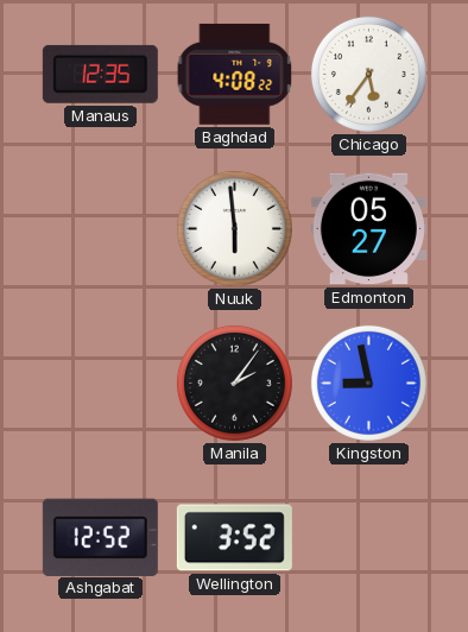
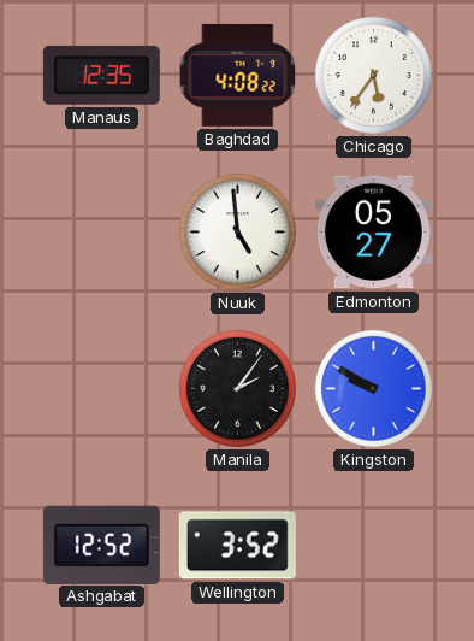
Nuuk: 5:59 -> 4:59
Kingston: 8:58 -> 9:50
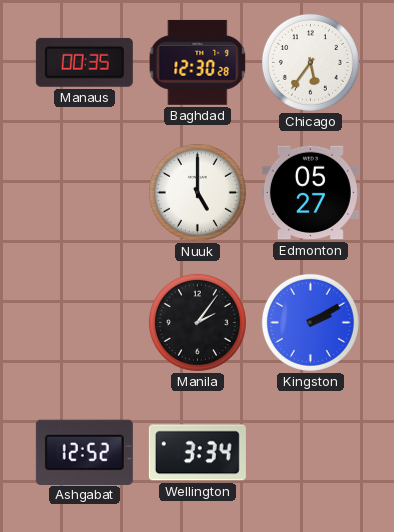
Manaus: 12:35 -> 00:35
Baghdad: 4:08 -> 12:30
Nuuk: 4:59 -> 5:00
Kingston: 9:50 -> 2:10
Wellington: 3:52 -> 3:34
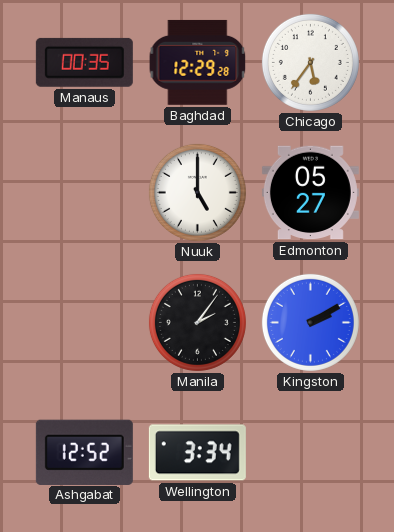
Baghdad: 12:30 -> 12:29
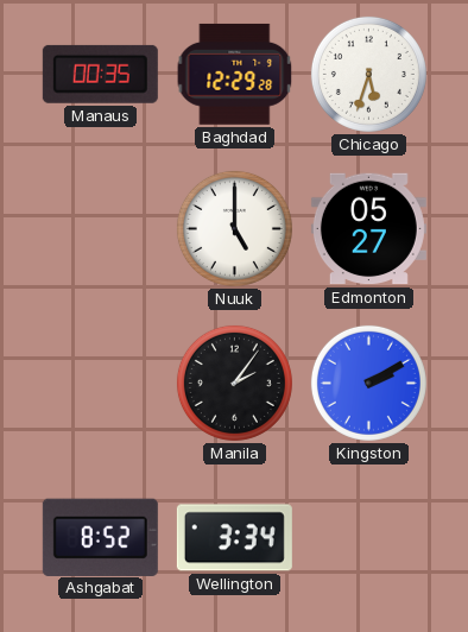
Chicago: 5:36 -> 5:33
Ashgabat: 12:52 -> 8:52
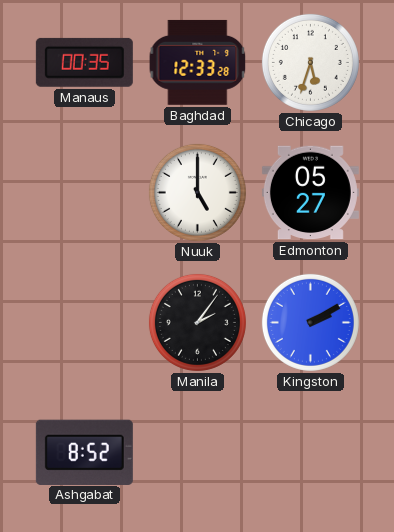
Baghdad: 12:29 -> 12:33
Wellington: 3:34 -> none
